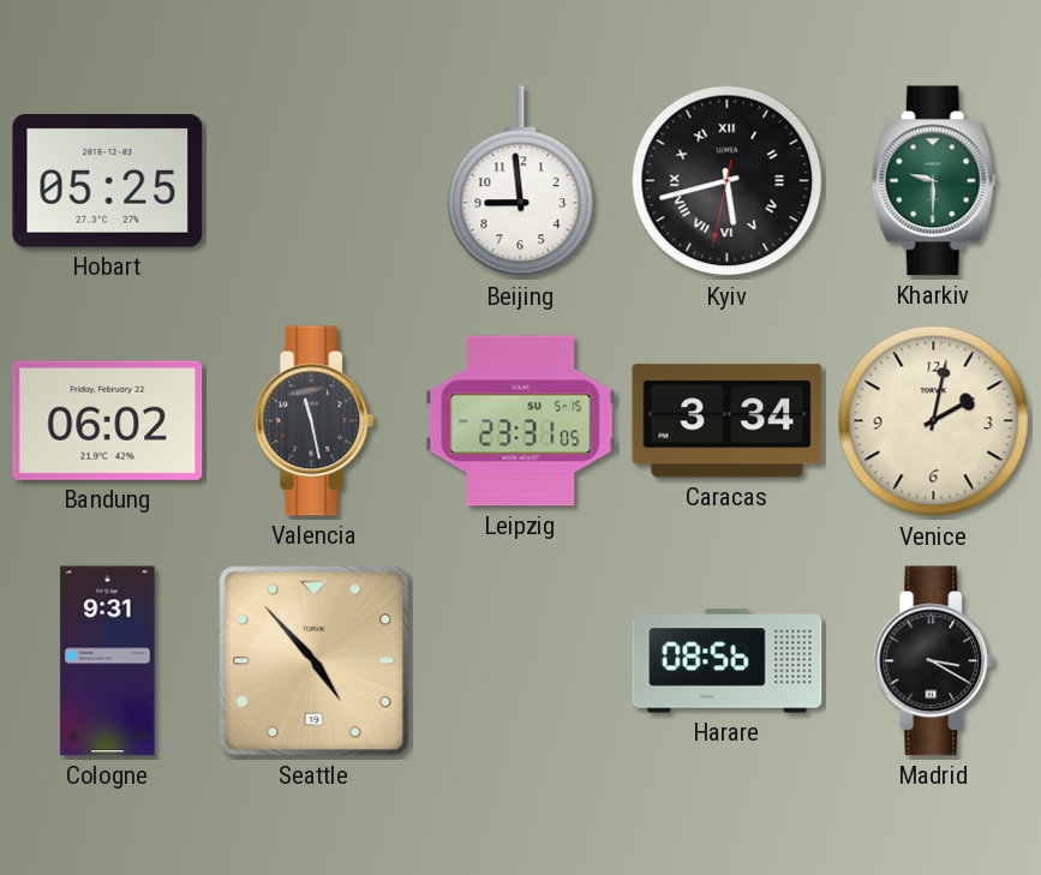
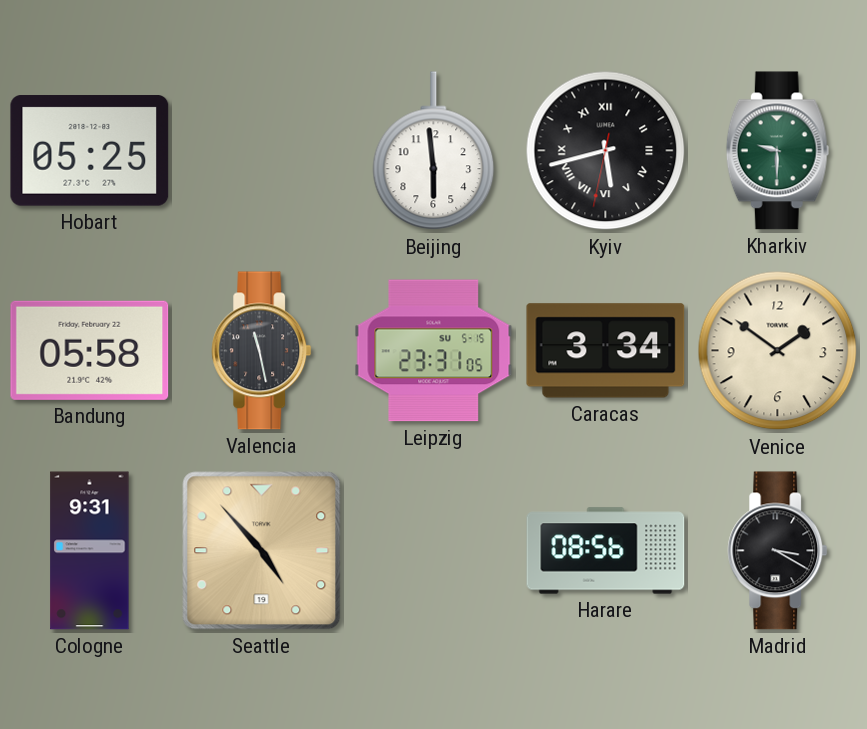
Beijing: 8:59 -> 5:59
Bandung: 06:02 -> 05:58
Venice: 2:02 -> 1:51
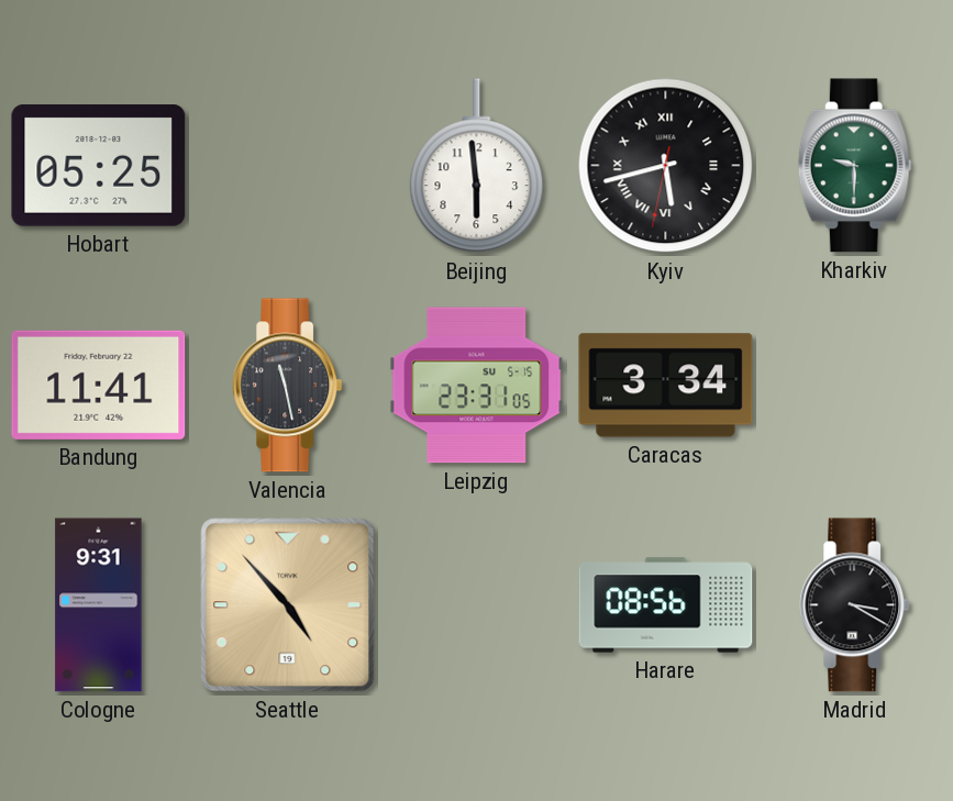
Bandung: 05:58 -> 11:41
Venice: 1:51 -> none
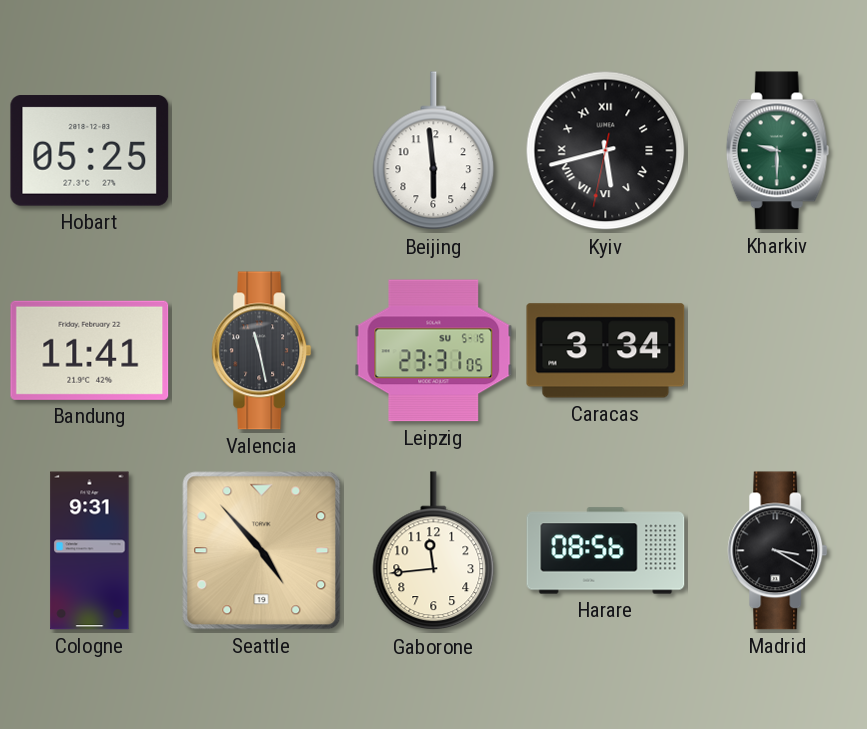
Gaborone: none -> 11:44
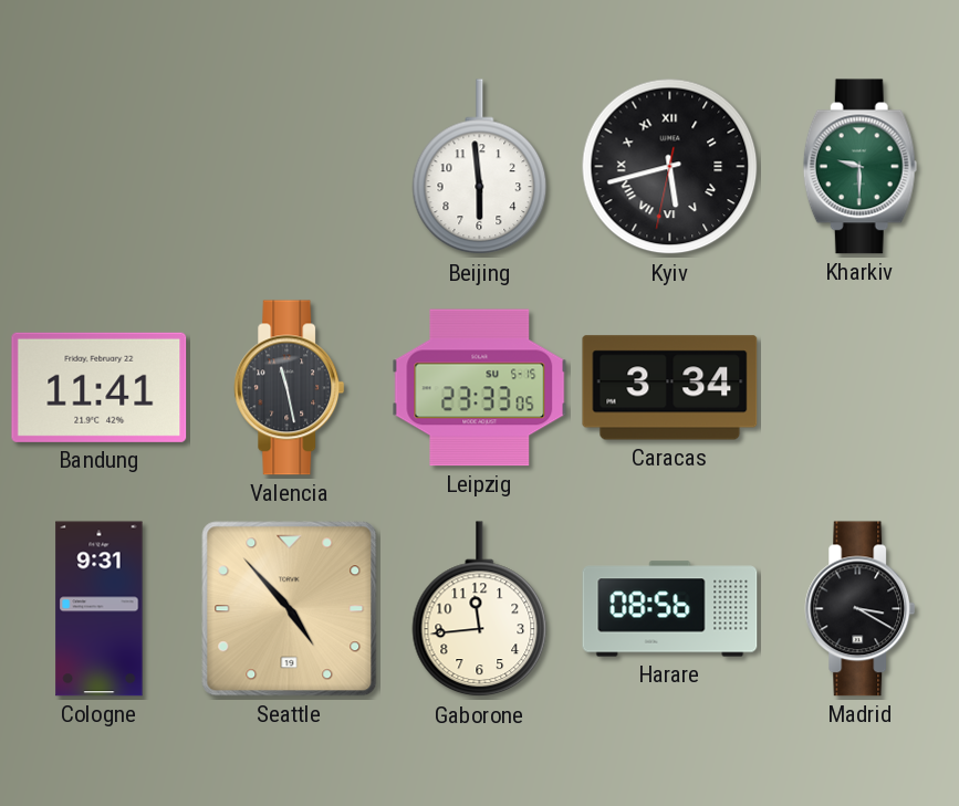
Hobart: 05:25 -> none
Leipzig: 23:31 -> 23:33
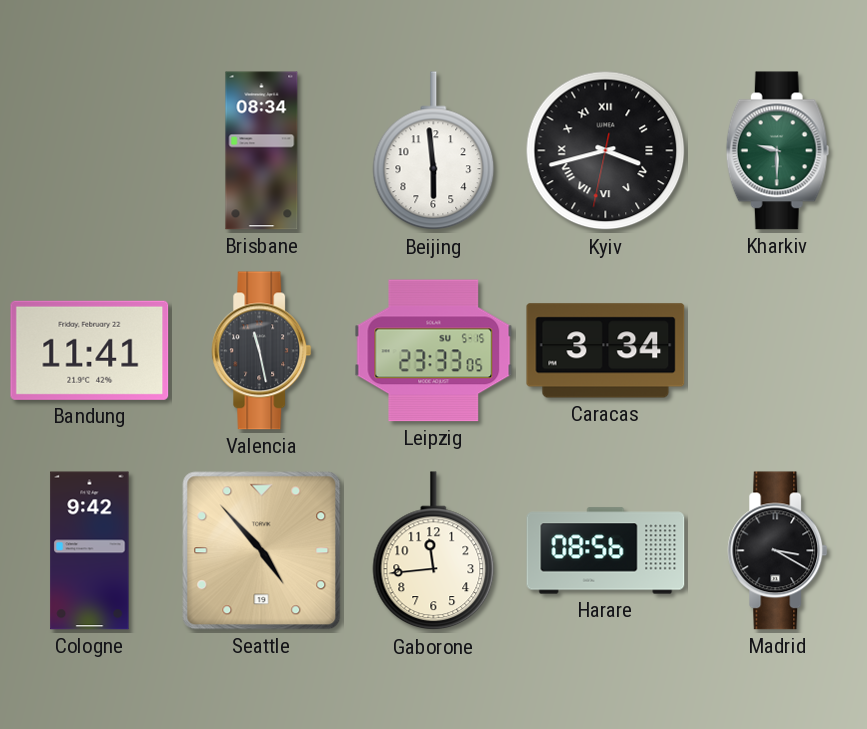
Brisbane: none -> 08:34
Kyiv: 5:42 -> 3:42
Cologne: 9:31 -> 9:42
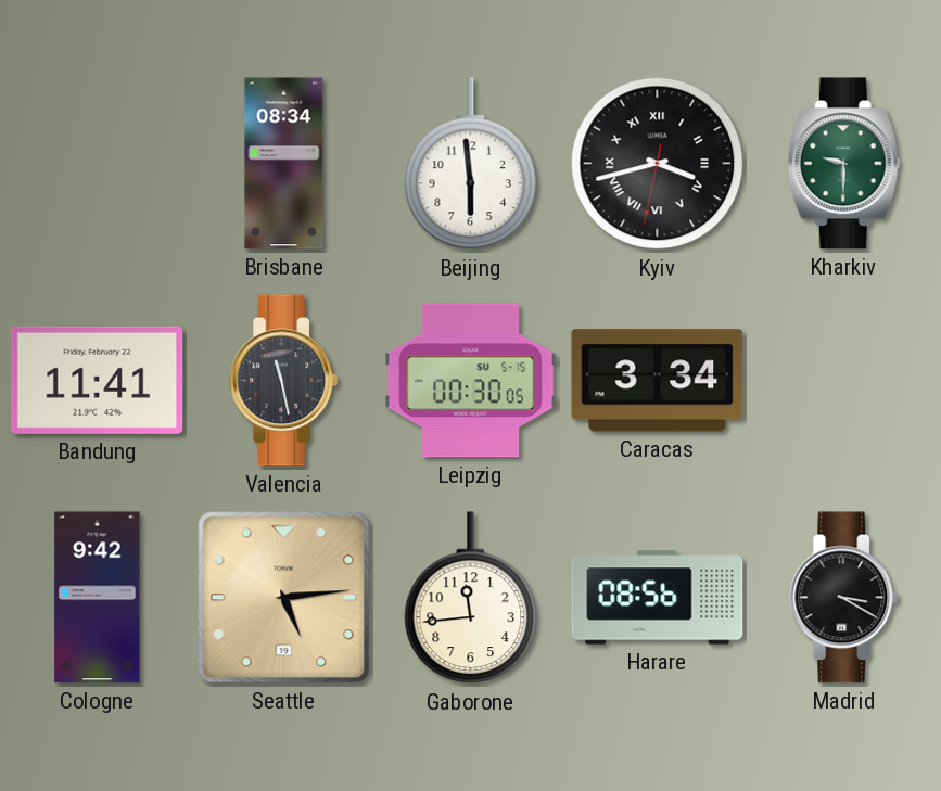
Leipzig: 23:33 -> 00:30
Seattle: 4:53 -> 5:14
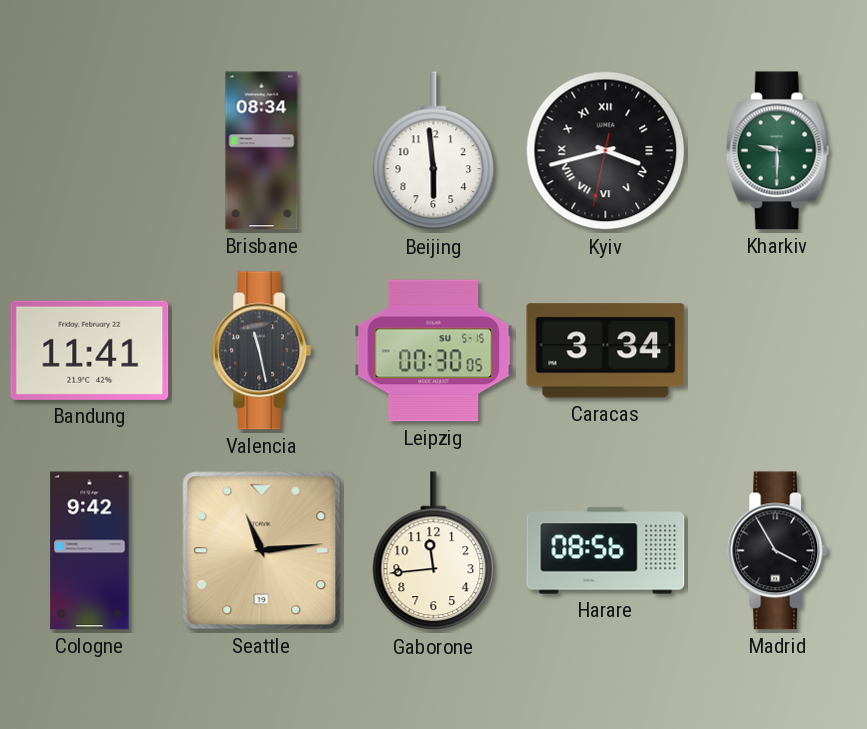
Seattle: 5:14 -> 11:14
Madrid: 3:20 -> 3:55
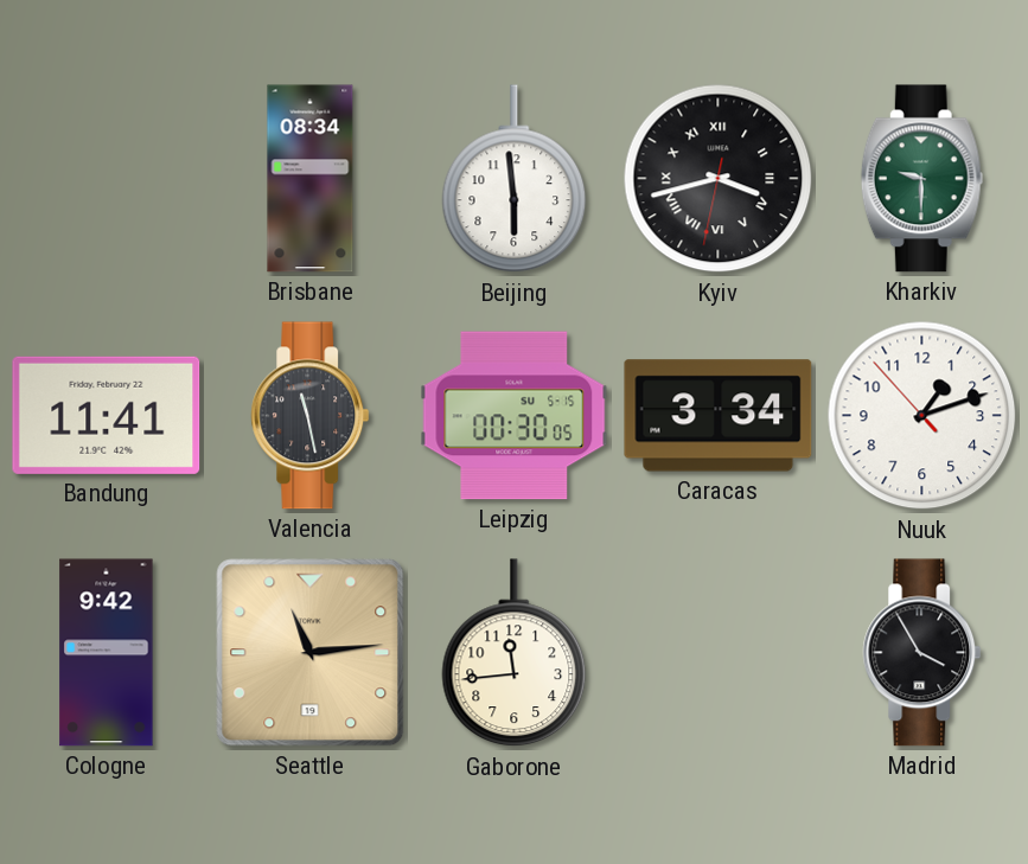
Nuuk: none -> 1:11
Harare: 08:56 -> none
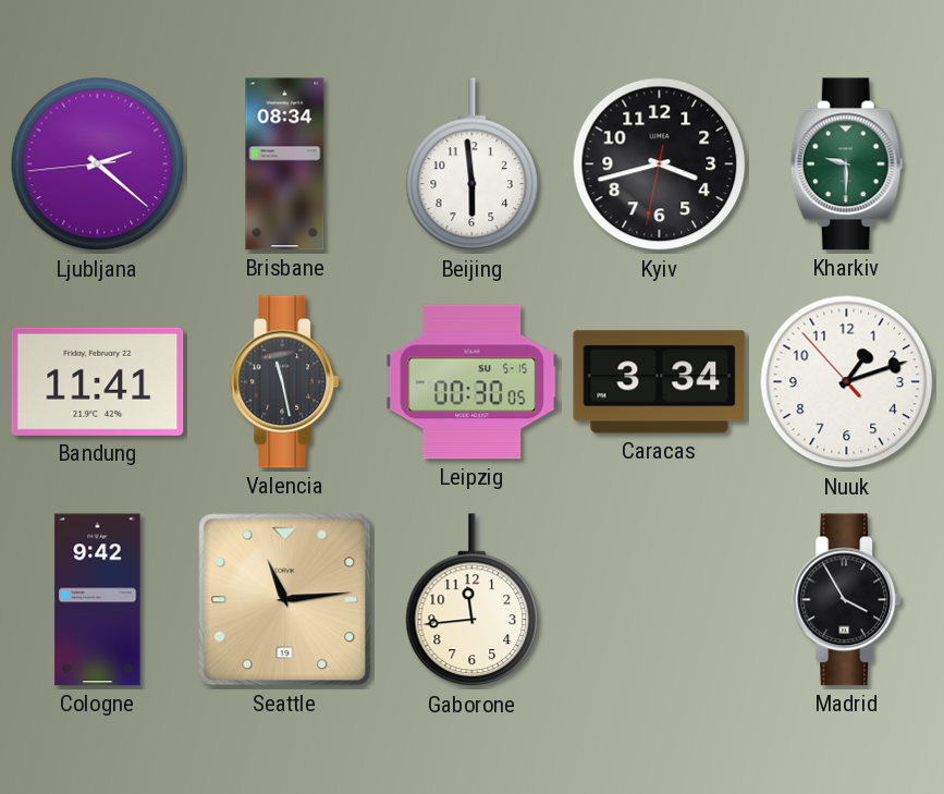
Ljubljana: none -> 2:21
Kyiv numerals: Roman -> Arabic
